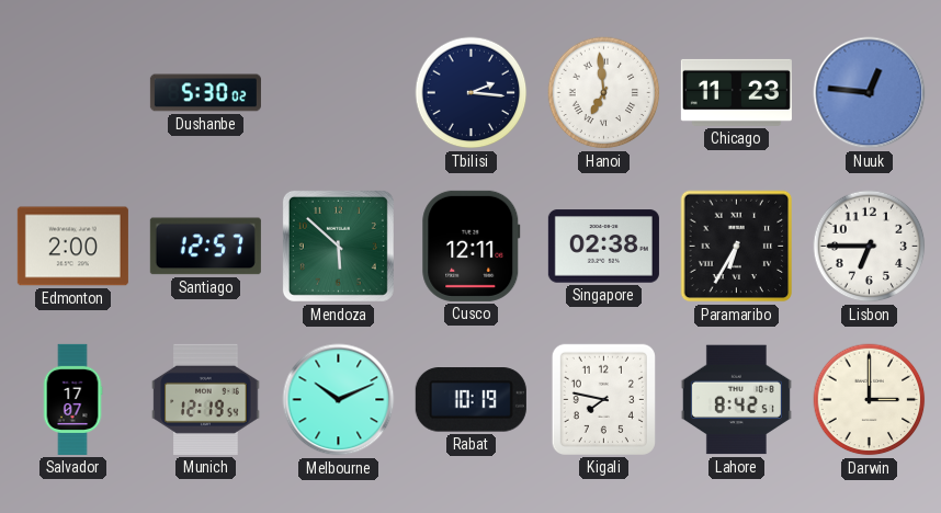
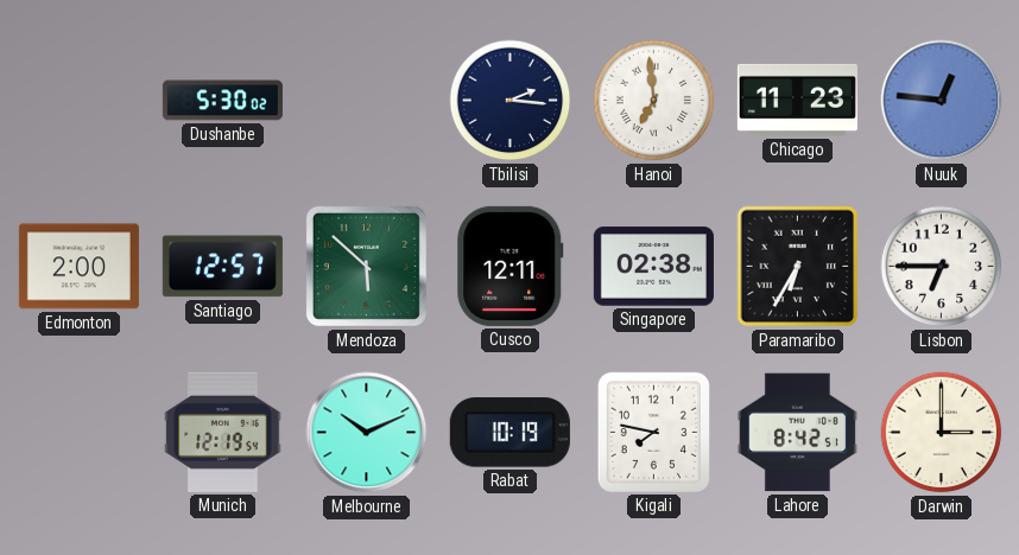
Salvador: 17:07 -> none
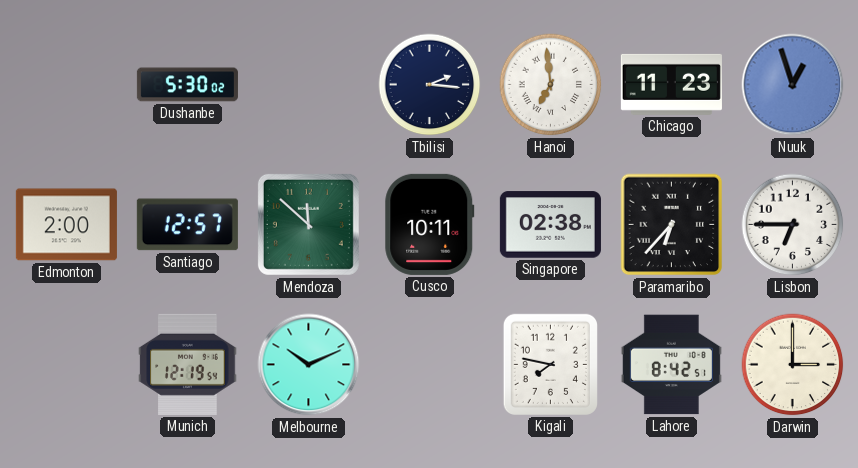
Nuuk: 12:46 -> 12:57
Mendoza: 5:52 -> 11:52
Cusco: 12:11 -> 10:11
Paramaribo: 6:35 -> 6:37
Rabat: 10:19 -> none
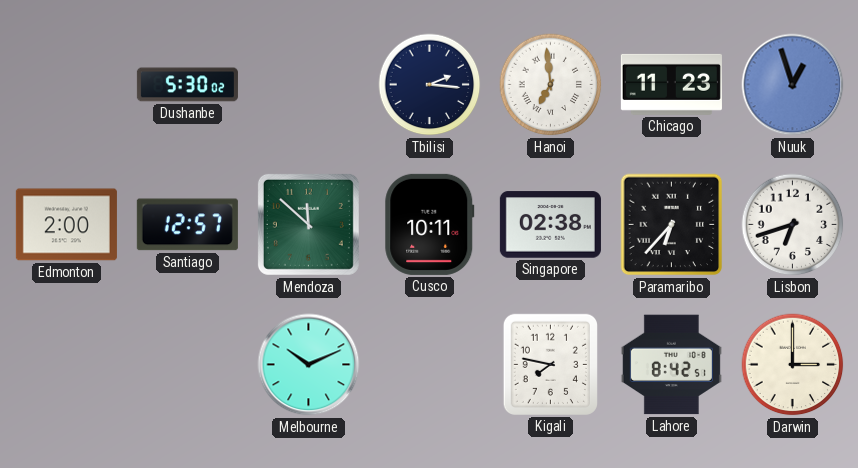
Lisbon: 6:45 -> 6:42
Munich: 12:19 -> none
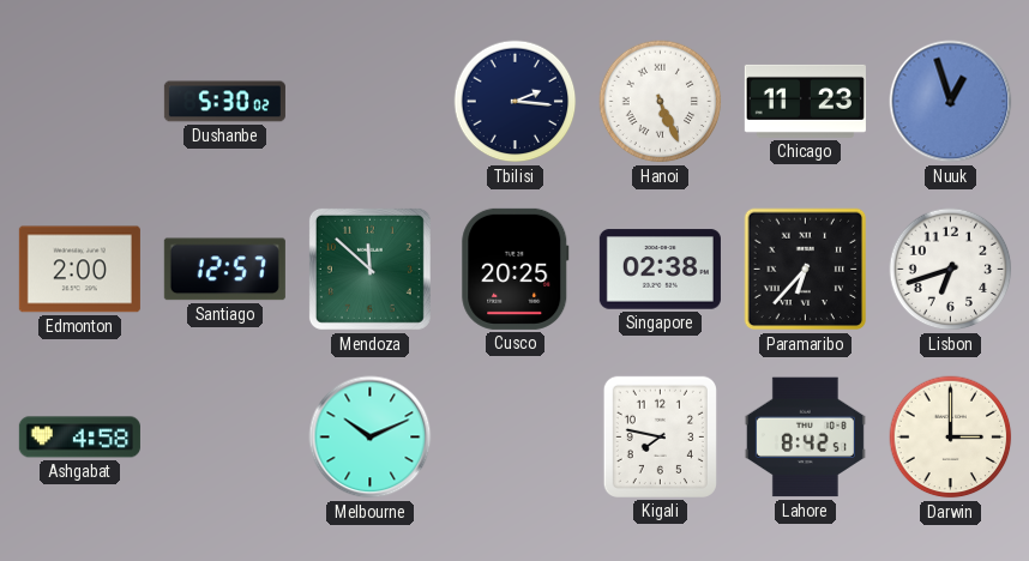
Hanoi: 6:59 -> 5:26
Cusco: 10:11 -> 20:25
Ashgabat: none -> 4:58
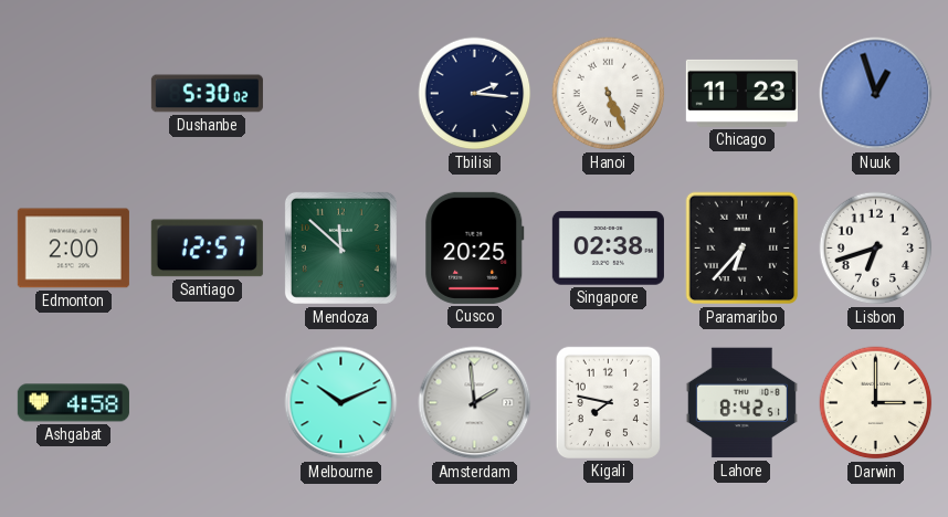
Amsterdam: none -> 1:59
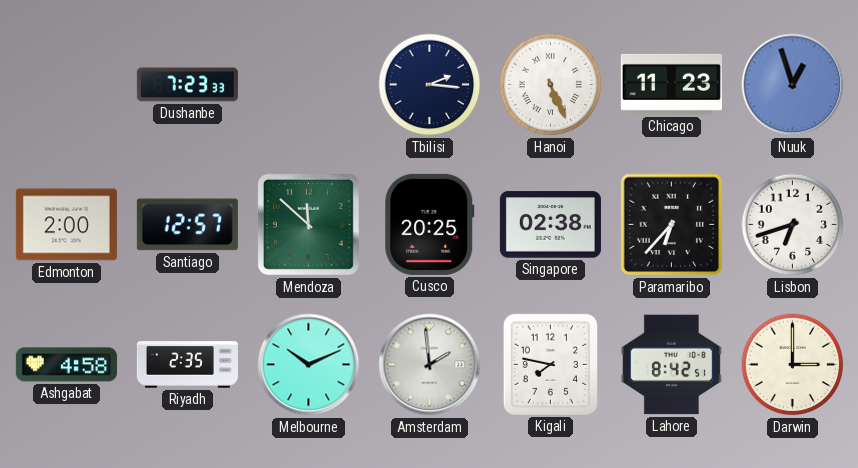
Dushanbe: 5:30 -> 7:23
Riyadh: none -> 2:35
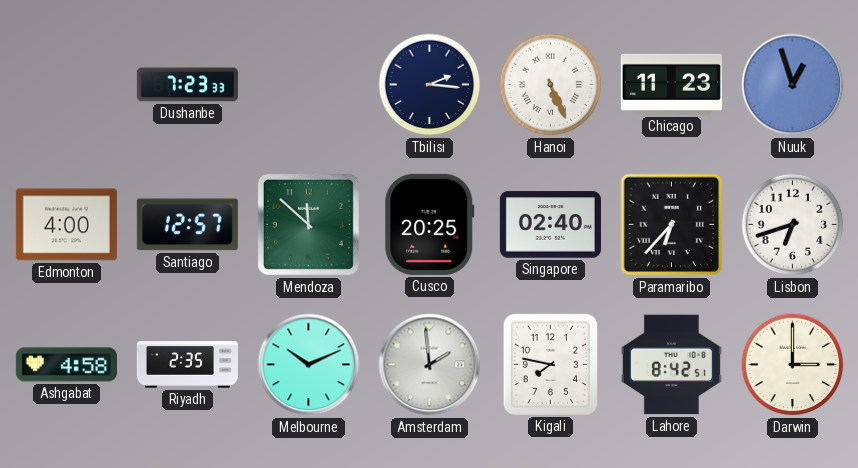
Edmonton: 2:00 -> 4:00
Singapore: 02:38 -> 02:40
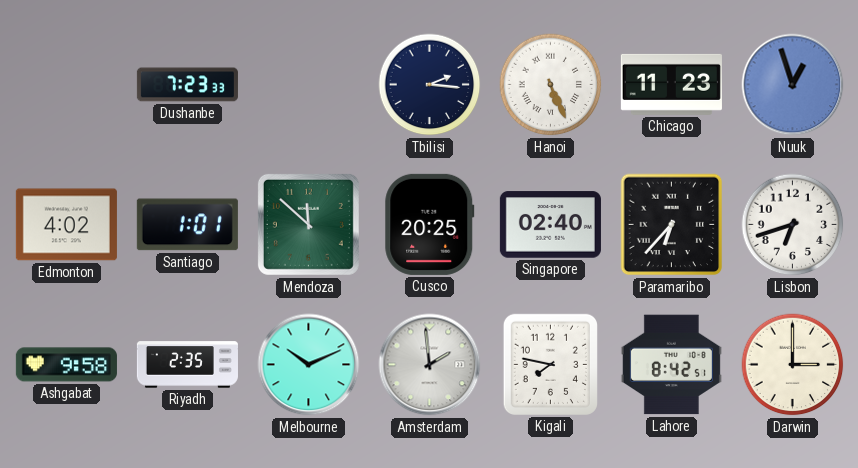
Edmonton: 4:00 -> 4:02
Santiago: 12:57 -> 1:01
Ashgabat: 4:58 -> 9:58
